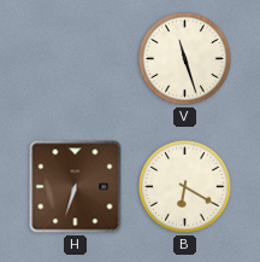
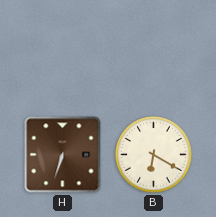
V: 11:27 -> none
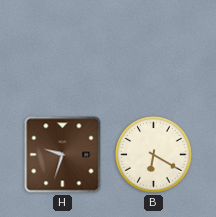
H: 6:33 -> 9:33
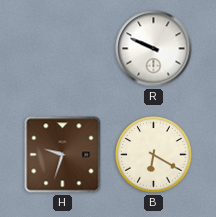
R: none -> 9:49
